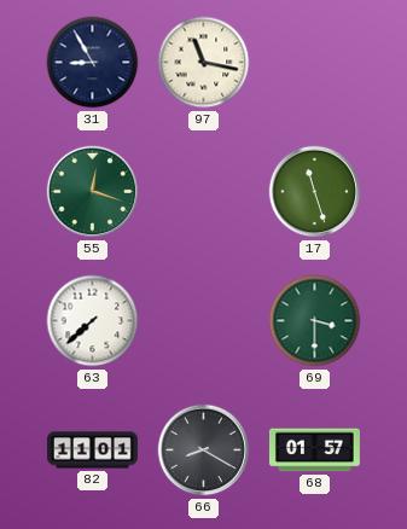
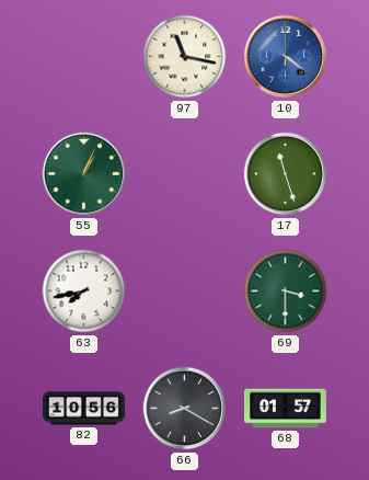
31: 8:55 -> none
10: none -> 4:21
55: 12:18 -> 1:04
63: 7:38 -> 7:43
82: 11:01 -> 10:56
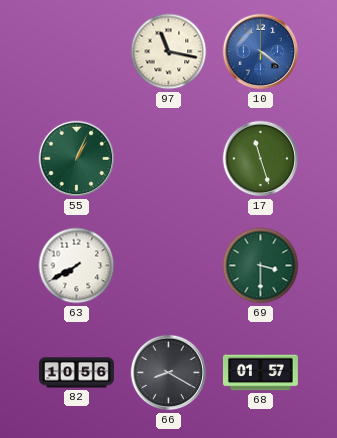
63: 7:43 -> 7:40
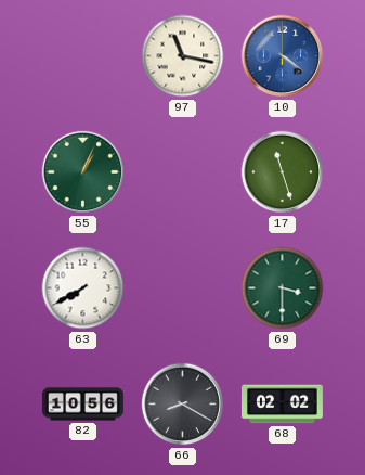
68: 01:57 -> 02:02
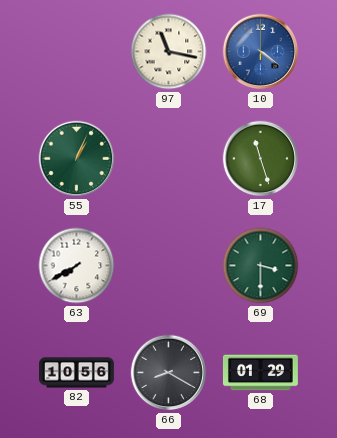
68: 02:02 -> 01:29
